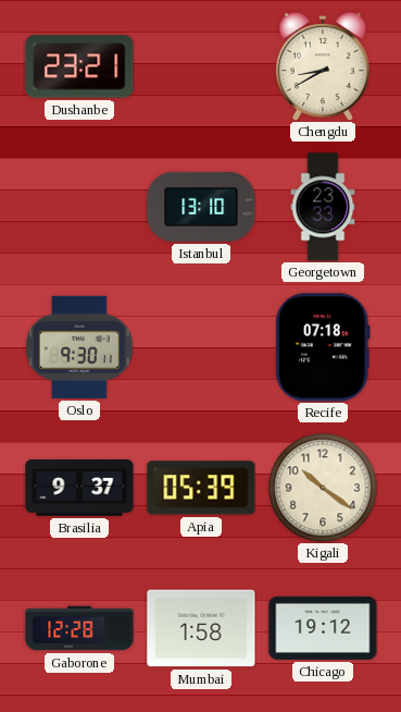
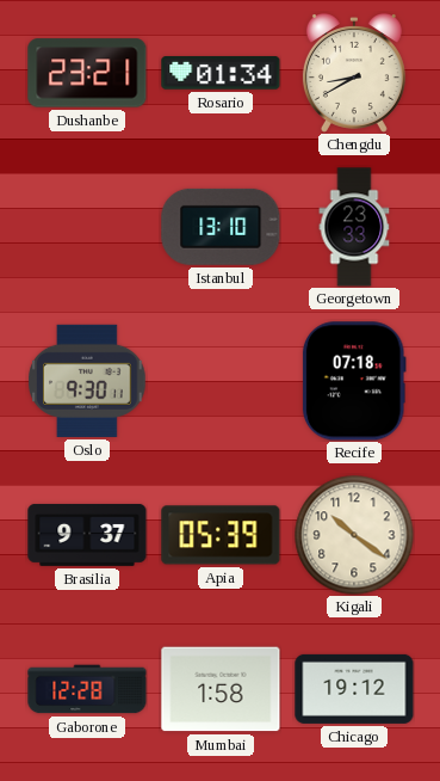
Rosario: none -> 01:34
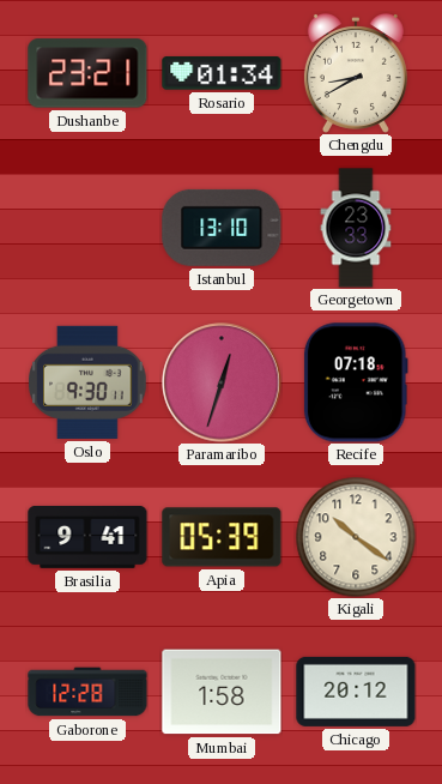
Paramaribo: none -> 12:33
Brasilia: 9:37 -> 9:41
Chicago: 19:12 -> 20:12
